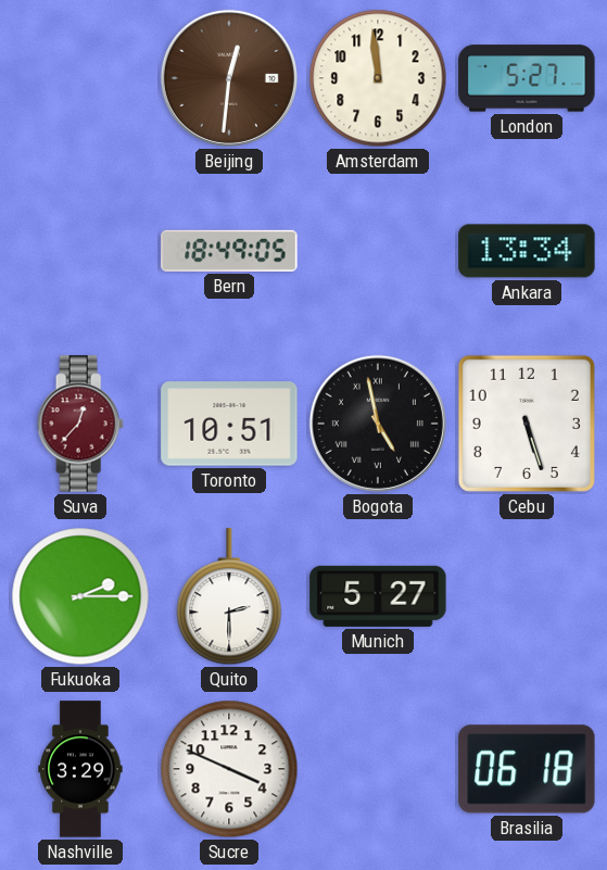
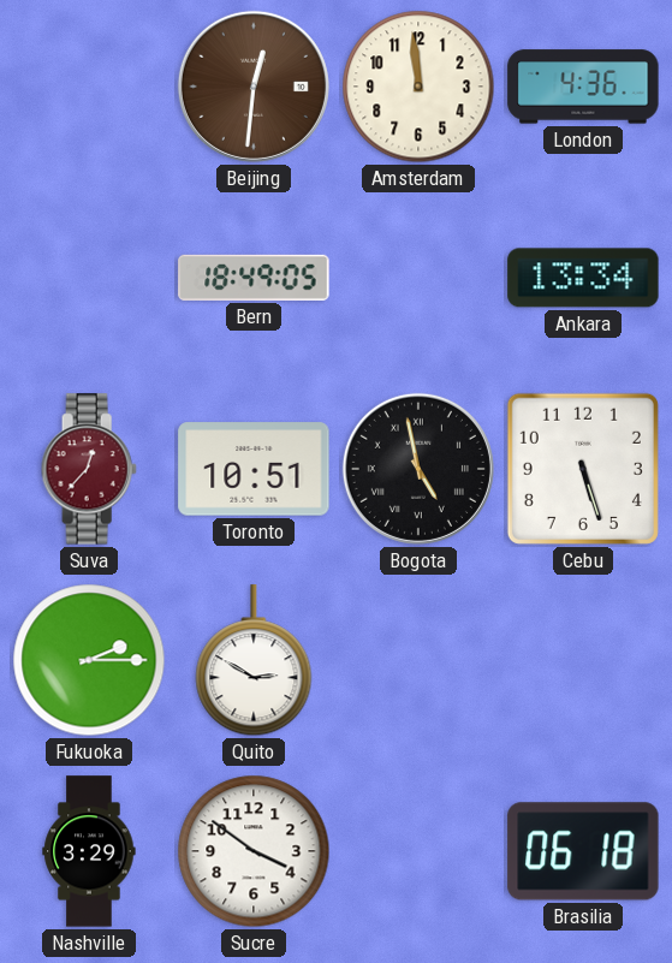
London: 5:27 -> 4:36
Quito: 2:30 -> 2:50
Munich: 5:27 -> none
Sucre: 3:49 -> 3:51
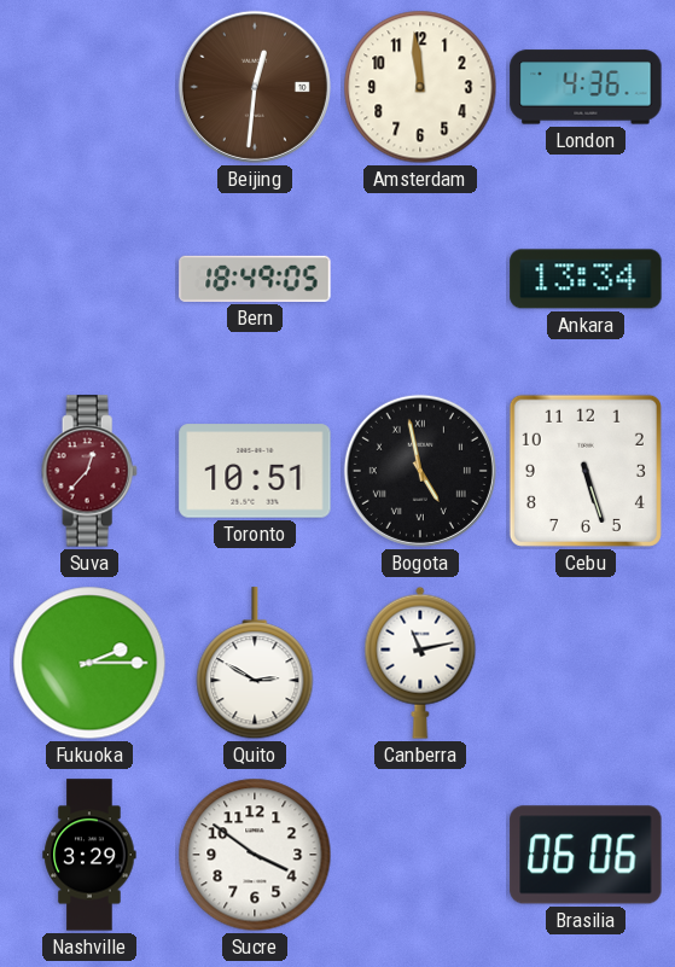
Canberra: none -> 11:13
Brasilia: 06:18 -> 06:06
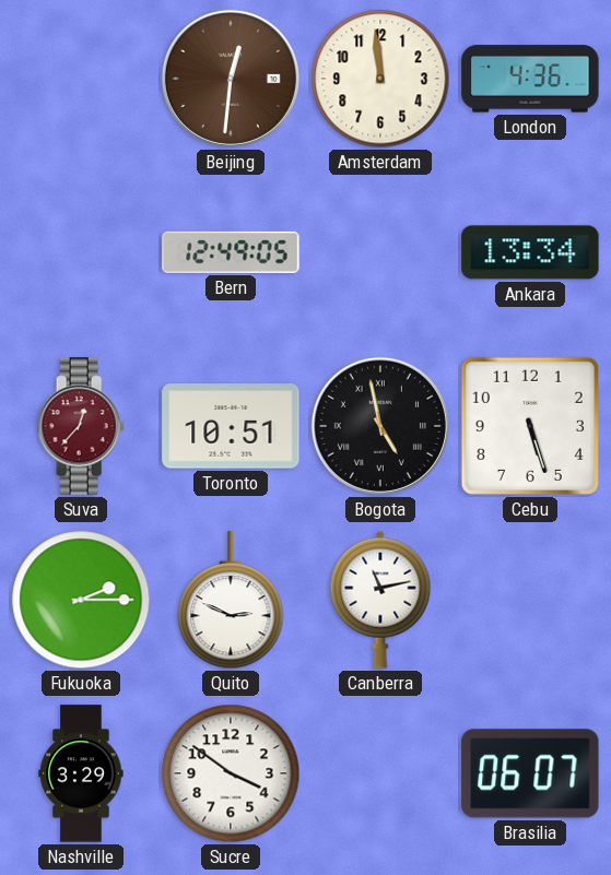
Bern: 18:49 -> 12:49
Quito: 2:50 -> 2:49
Brasilia: 06:06 -> 06:07
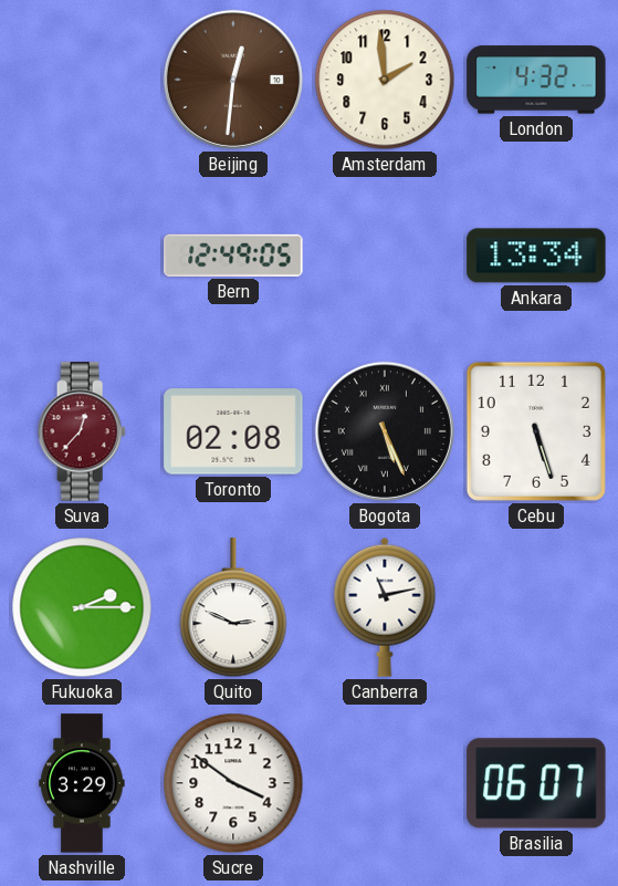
Amsterdam: 11:59 -> 1:59
London: 4:36 -> 4:32
Toronto: 10:51 -> 02:08
Bogota: 4:58 -> 5:26
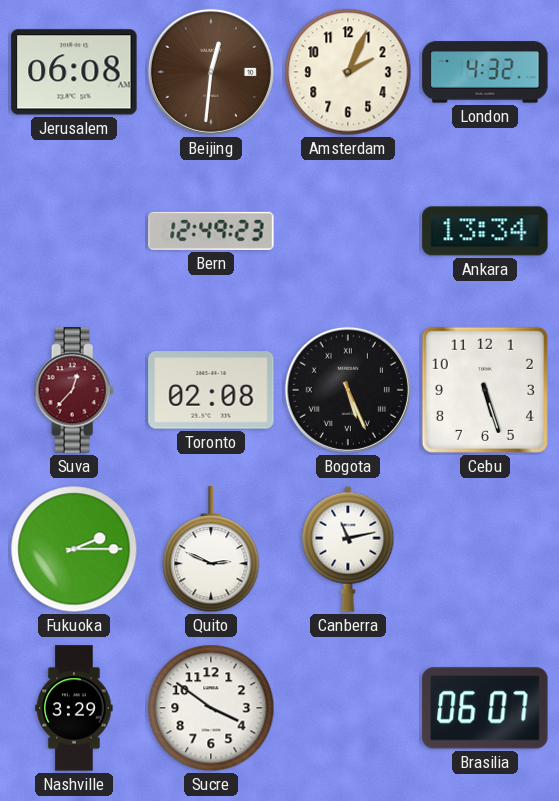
Jerusalem: none -> 06:08
Amsterdam: 1:59 -> 2:04
Bern: 12:49:05 -> 12:49:23
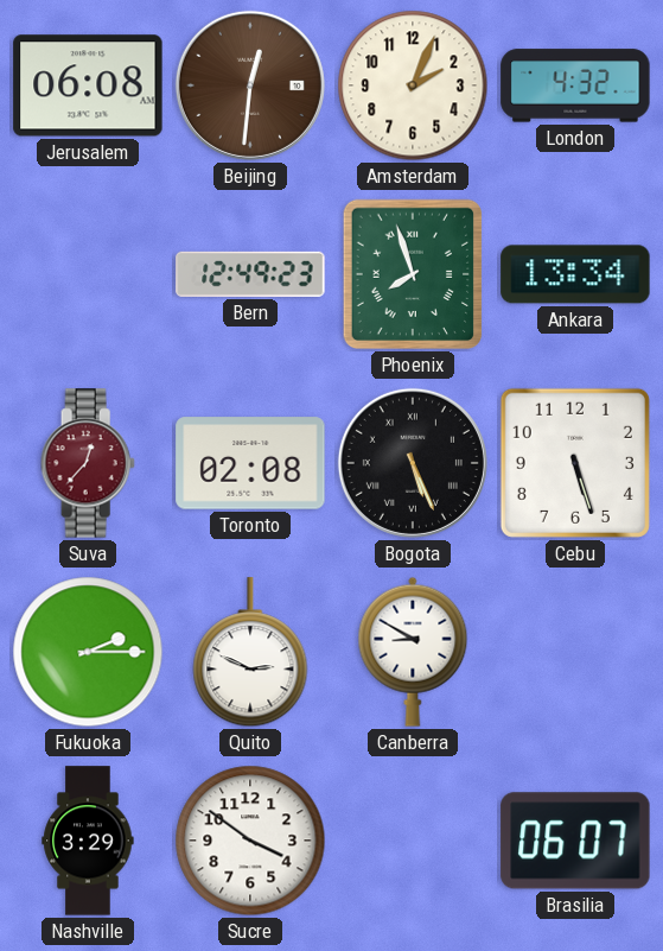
Phoenix: none -> 7:57
Canberra: 11:13 -> 8:50
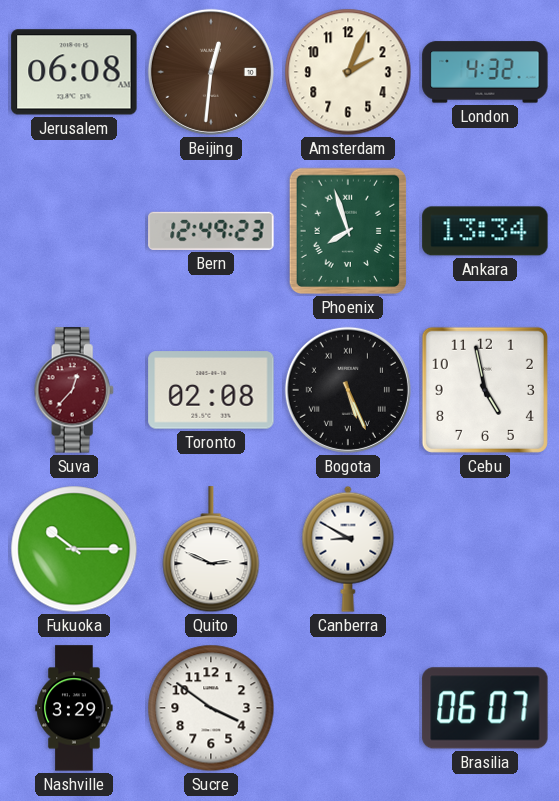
Cebu: 5:27 -> 4:58
Fukuoka: 2:15 -> 10:15
